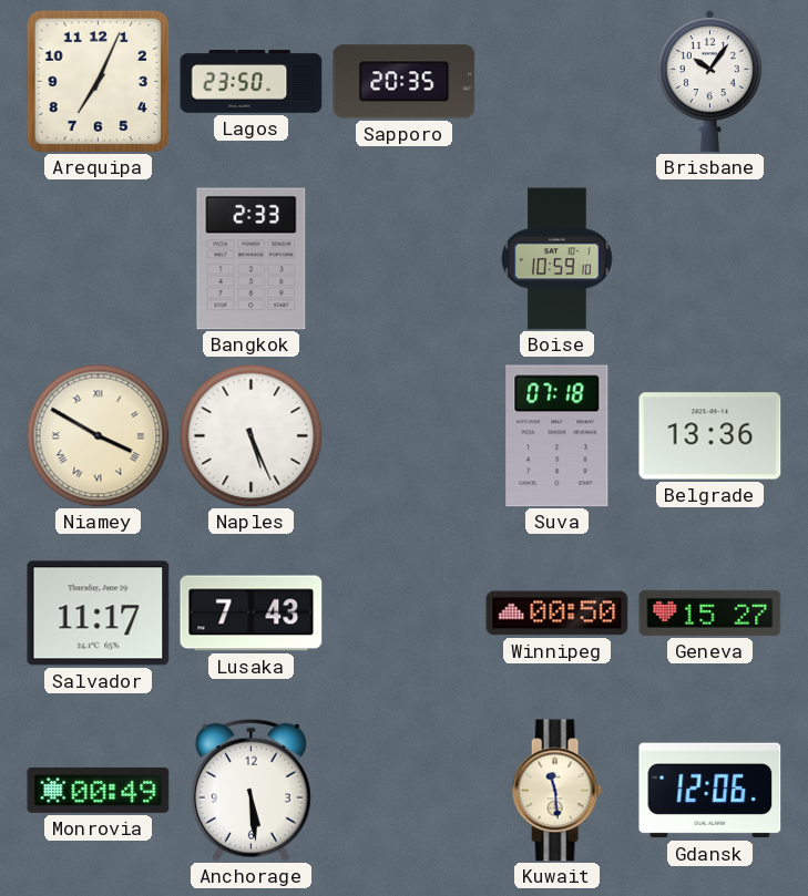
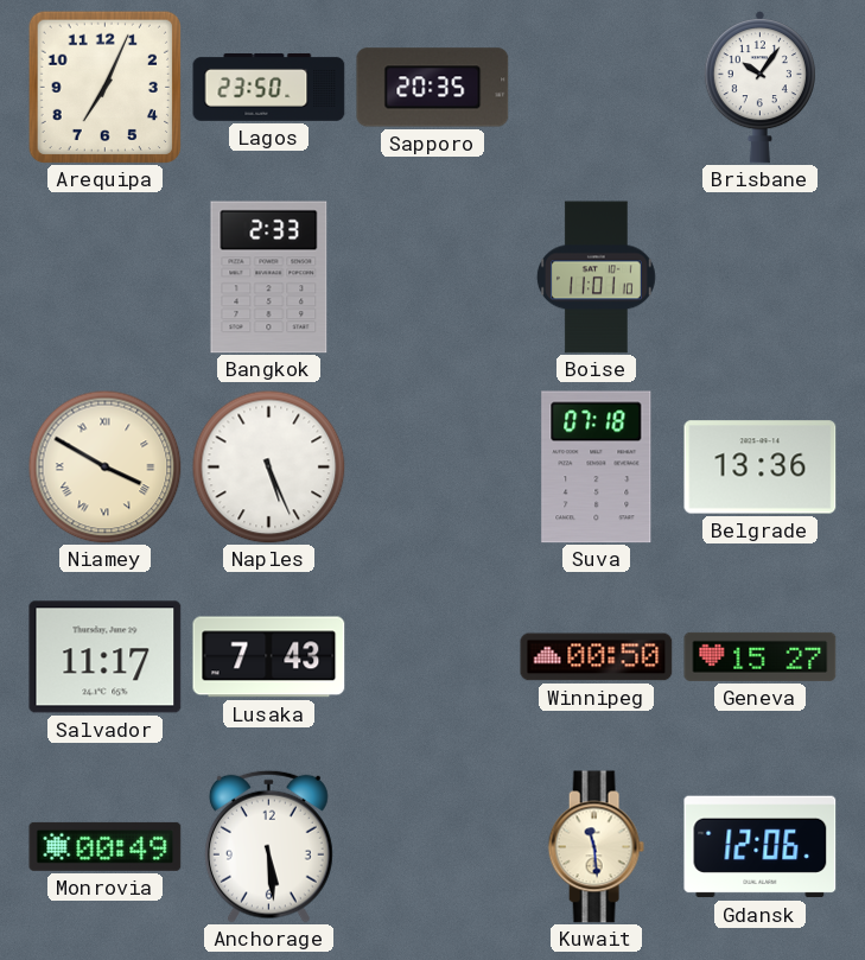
Boise: 10:59 -> 11:01
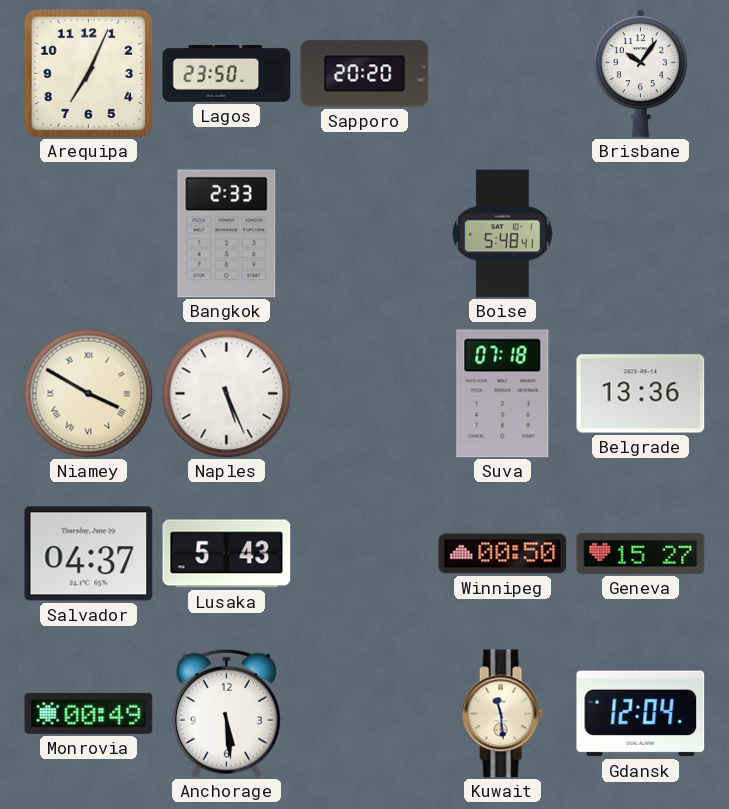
Sapporo: 20:35 -> 20:20
Boise: 11:01 -> 5:48
Salvador: 11:17 -> 04:37
Lusaka: 7:43 -> 5:43
Gdansk: 12:06 -> 12:04
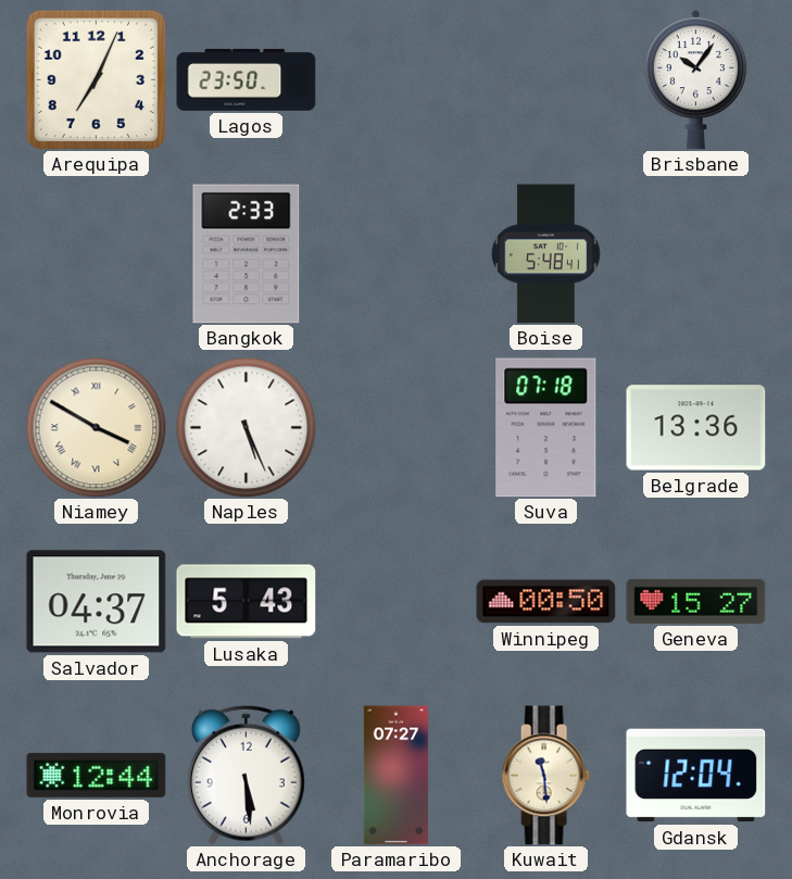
Sapporo: 20:20 -> none
Monrovia: 00:49 -> 12:44
Paramaribo: none -> 07:27
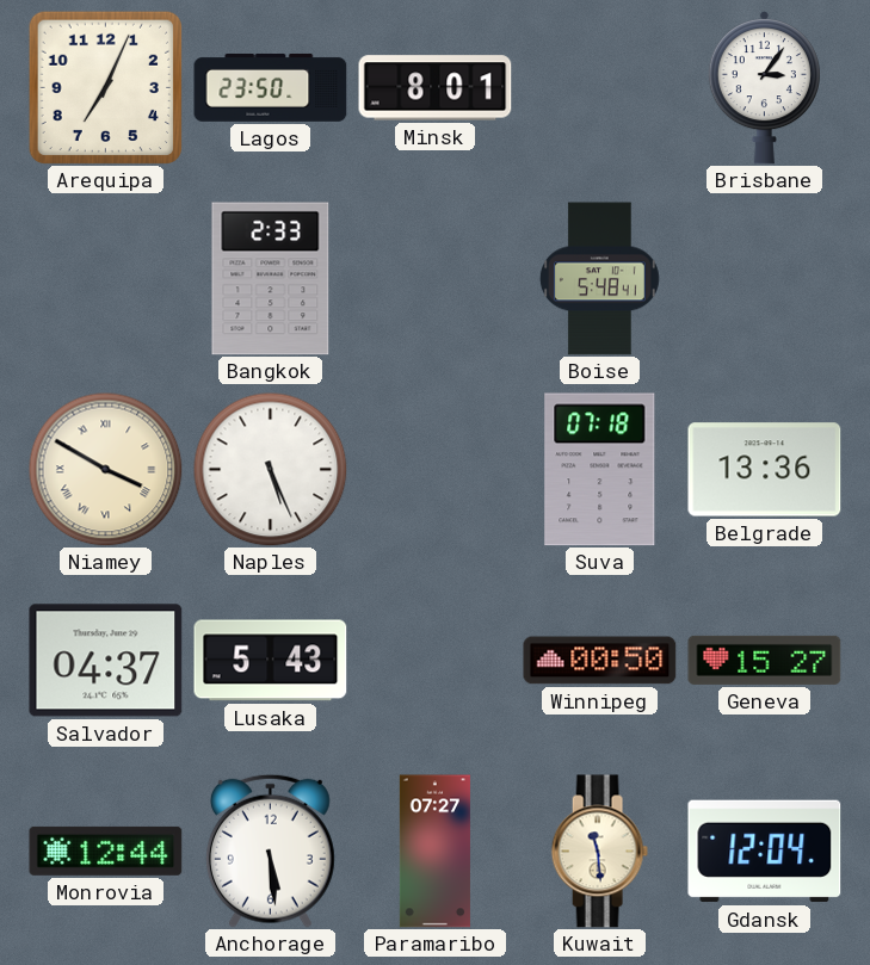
Minsk: none -> 8:01
Brisbane: 10:06 -> 3:06
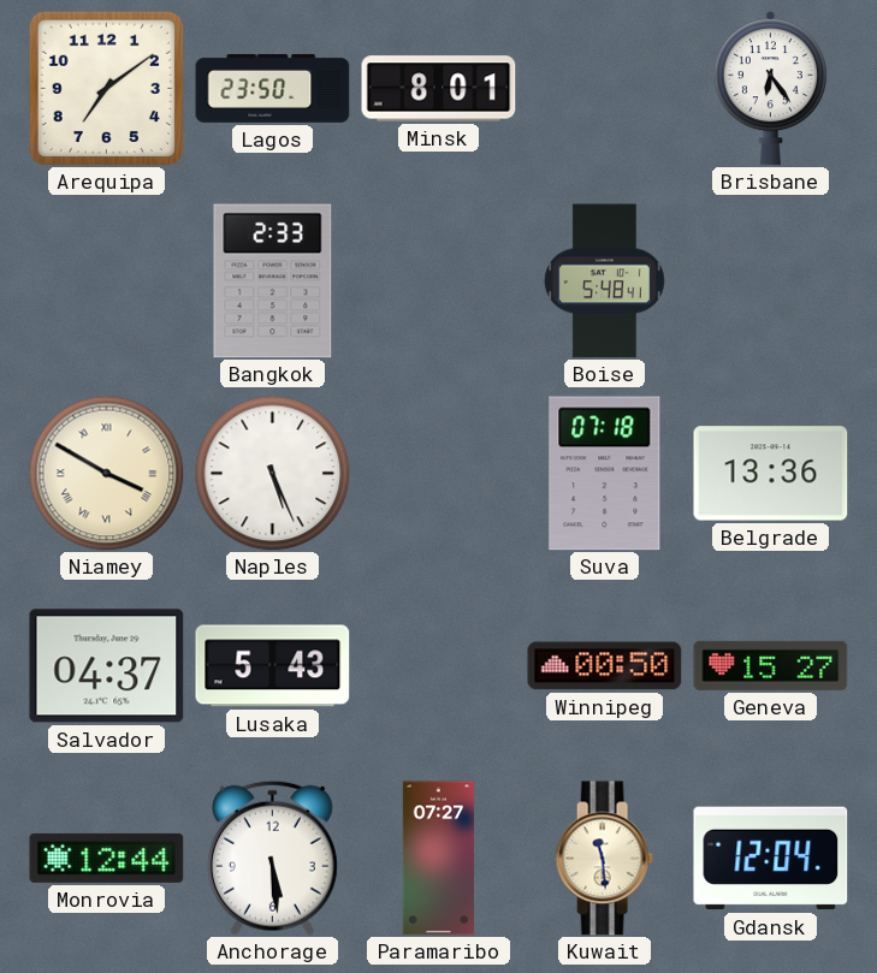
Arequipa: 7:04 -> 7:09
Brisbane: 3:06 -> 6:24
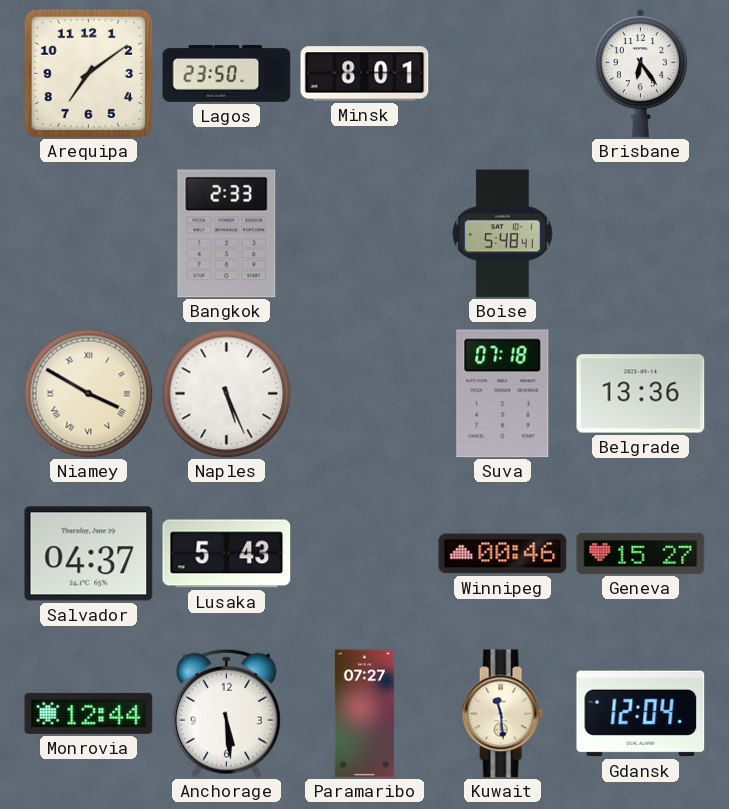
Winnipeg: 00:50 -> 00:46
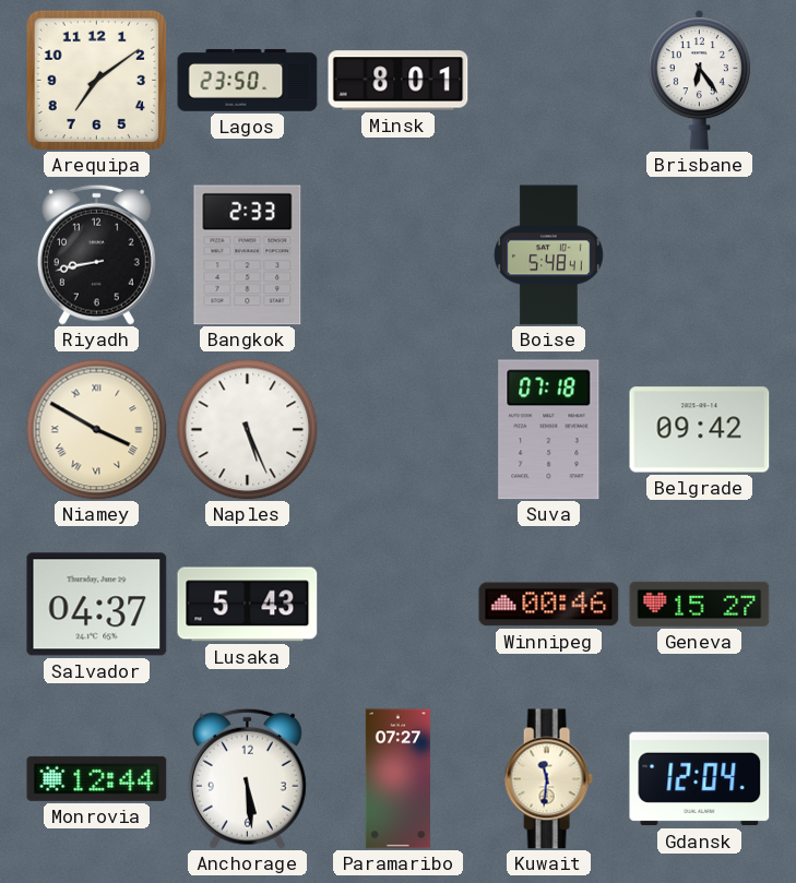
Riyadh: none -> 8:43
Belgrade: 13:36 -> 09:42
Kuwait: 11:29 -> 11:31
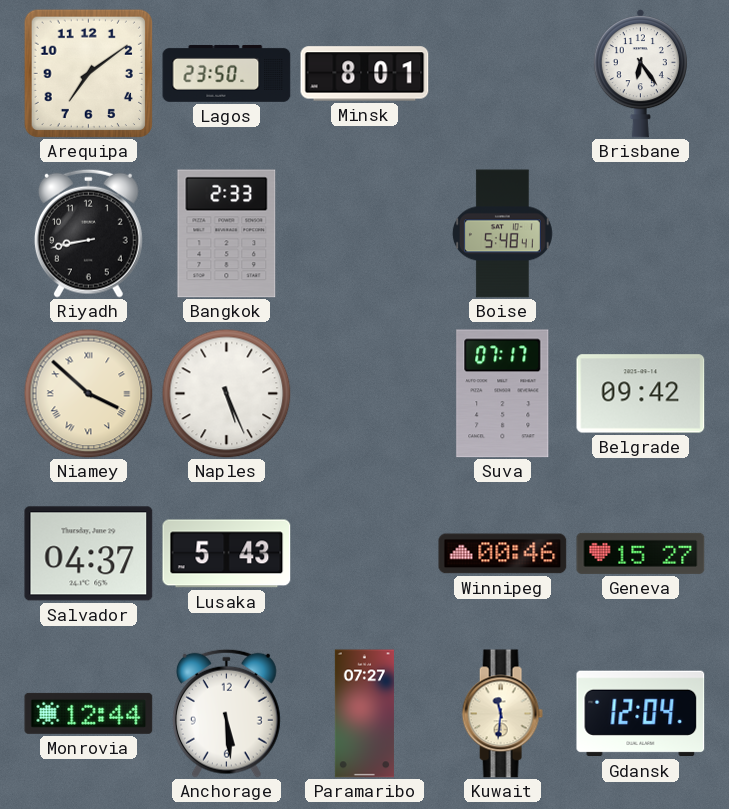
Niamey: 3:50 -> 3:52
Suva: 07:18 -> 07:17
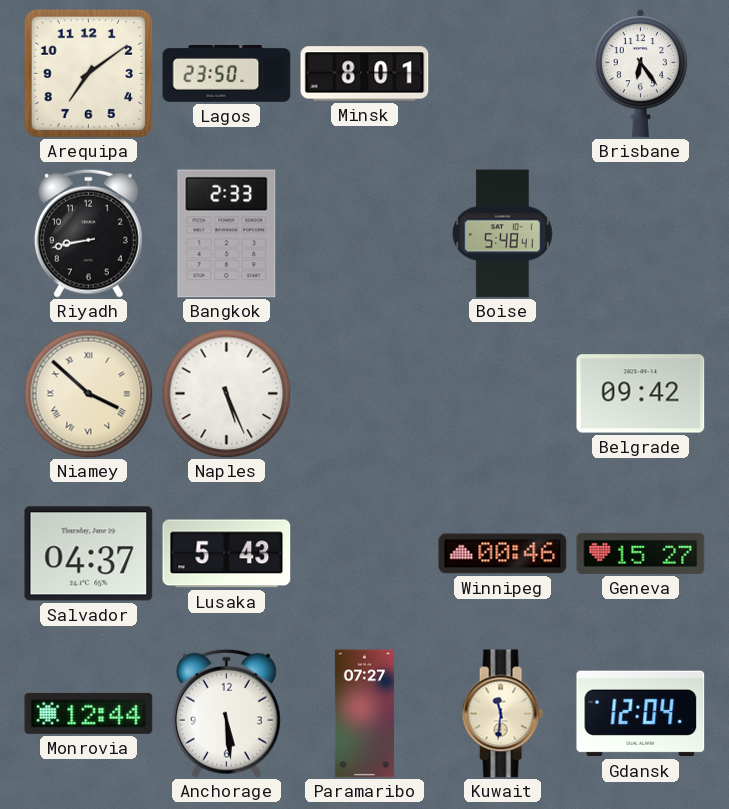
Suva: 07:17 -> none
